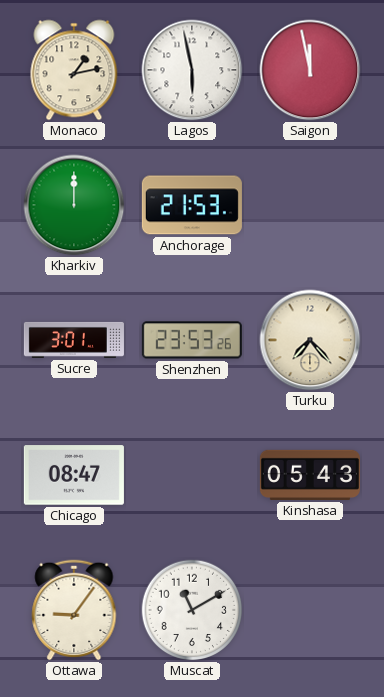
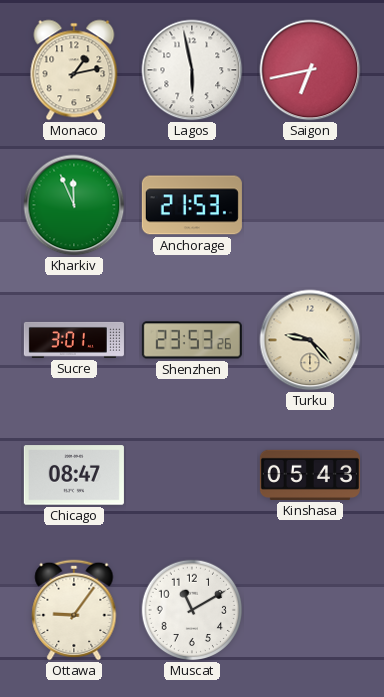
Saigon: 11:58 -> 6:43
Kharkiv: 12:00 -> 11:56
Turku: 7:23 -> 9:23
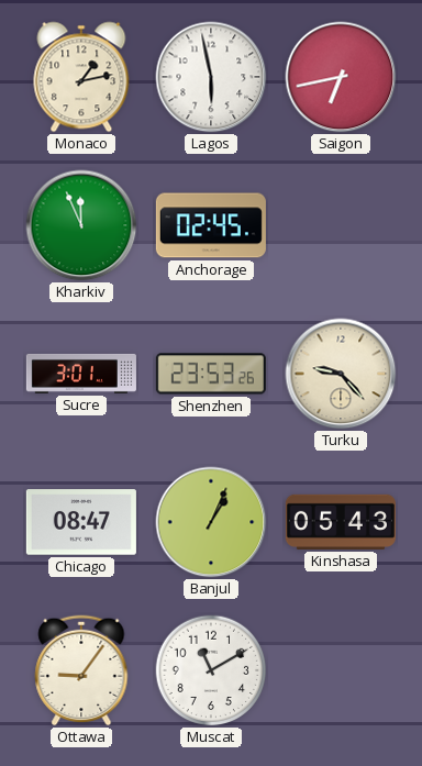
Anchorage: 21:53 -> 02:45
Banjul: none -> 1:04
